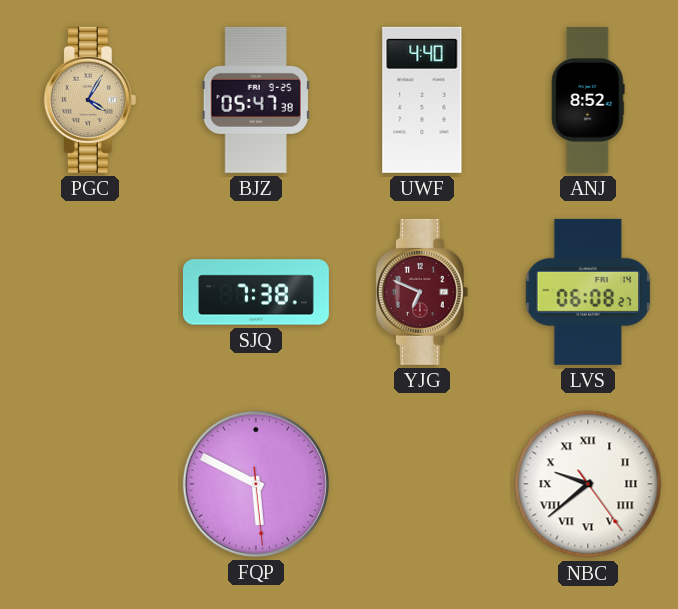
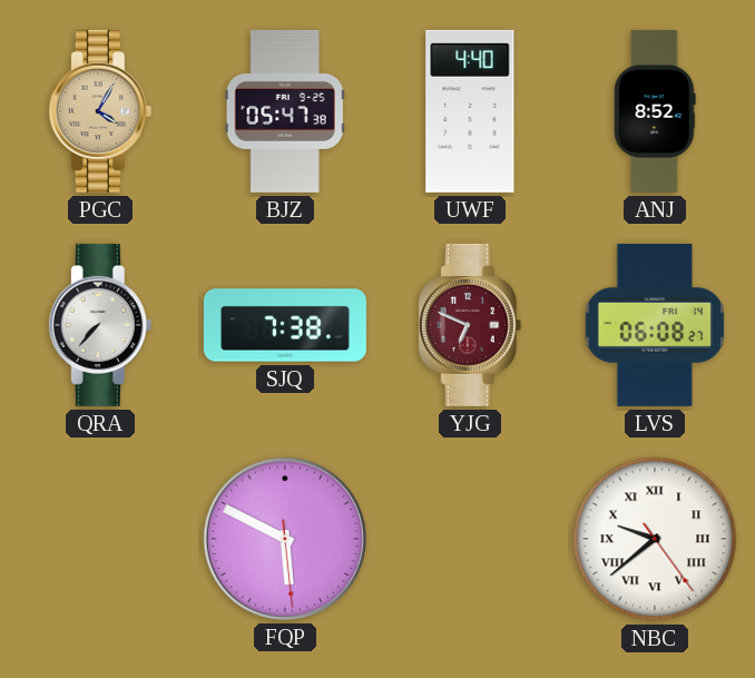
QRA: none -> 7:37
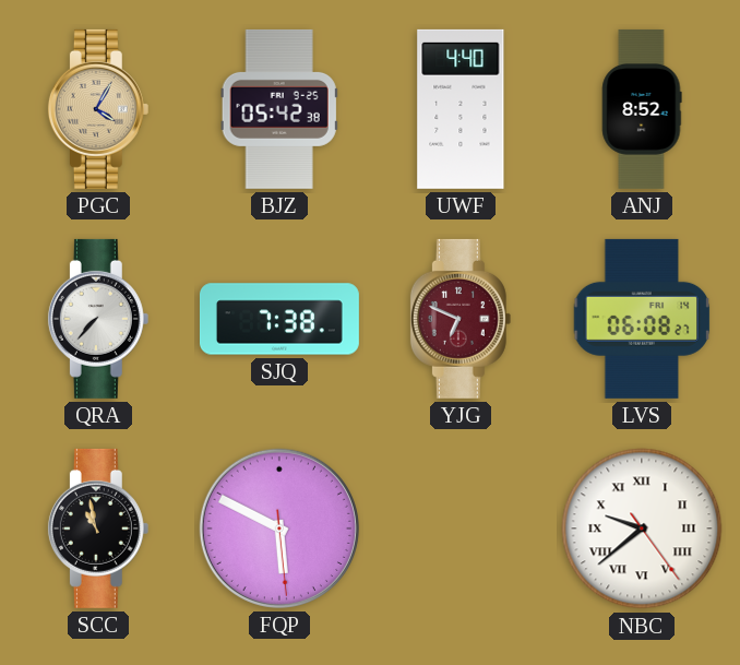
BJZ: 05:47 -> 05:42
SCC: none -> 10:58
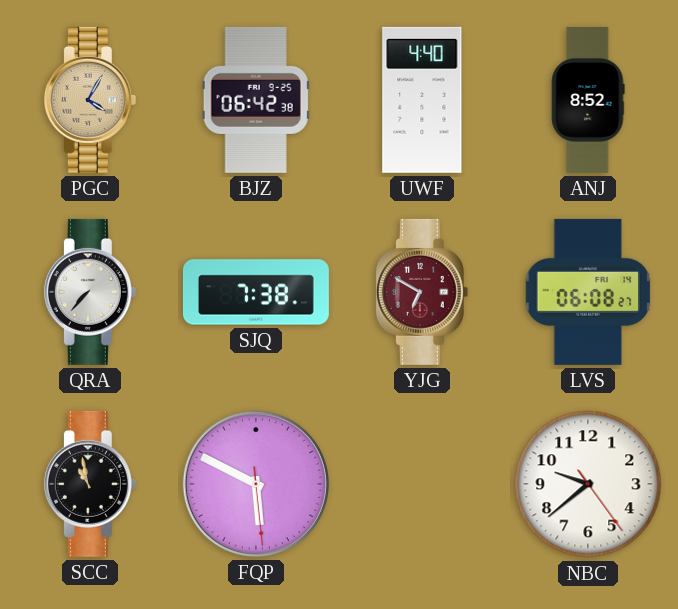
BJZ: 05:42 -> 06:42
YJG: 6:49 -> 6:50
NBC numerals: Roman -> Arabic
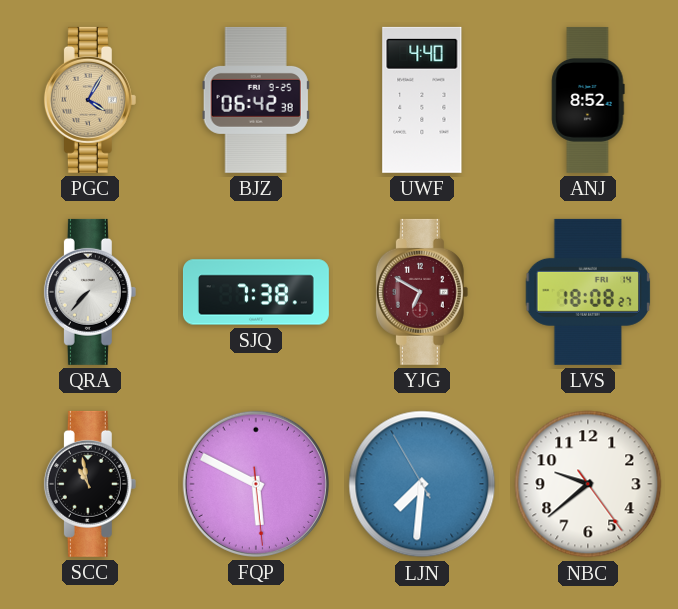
LVS: 06:08 -> 18:08
LJN: none -> 7:30
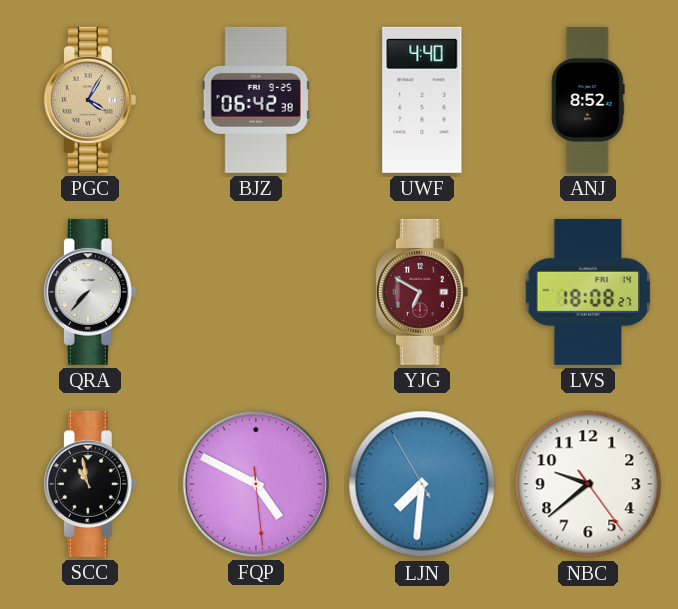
SJQ: 7:38 -> none
FQP: 5:49 -> 4:49
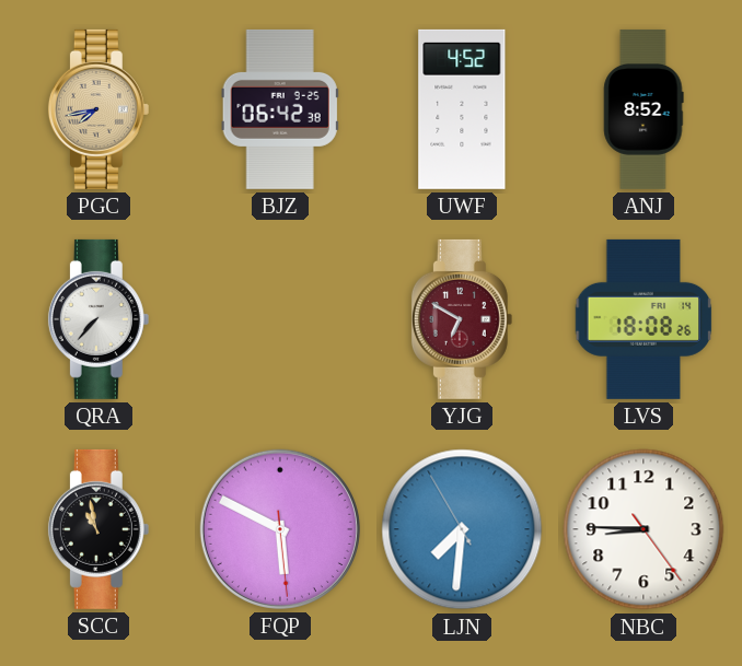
PGC: 4:05 -> 7:43
UWF: 4:40 -> 4:52
LVS: 18:08:27 -> 18:08:26
FQP: 4:49 -> 5:49
NBC: 9:38 -> 8:45
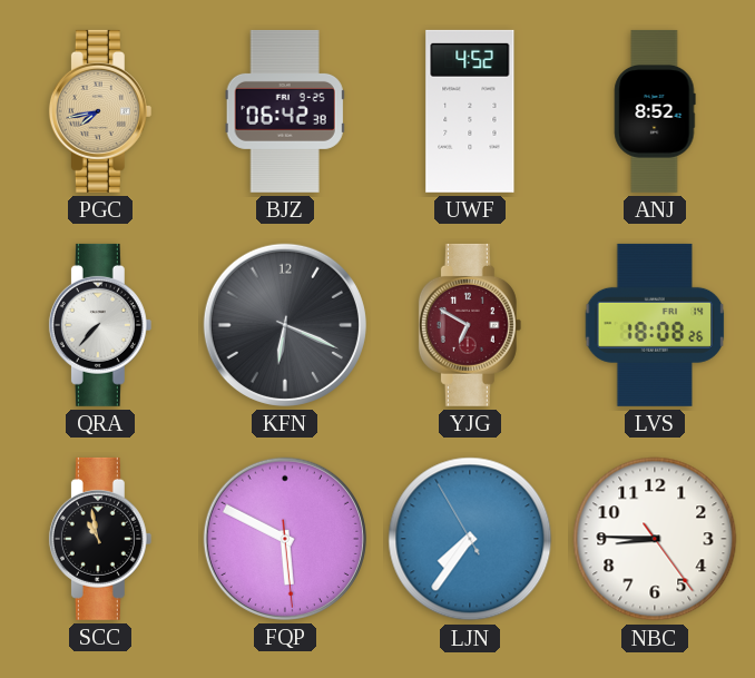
KFN: none -> 6:19
LJN: 7:30 -> 7:35
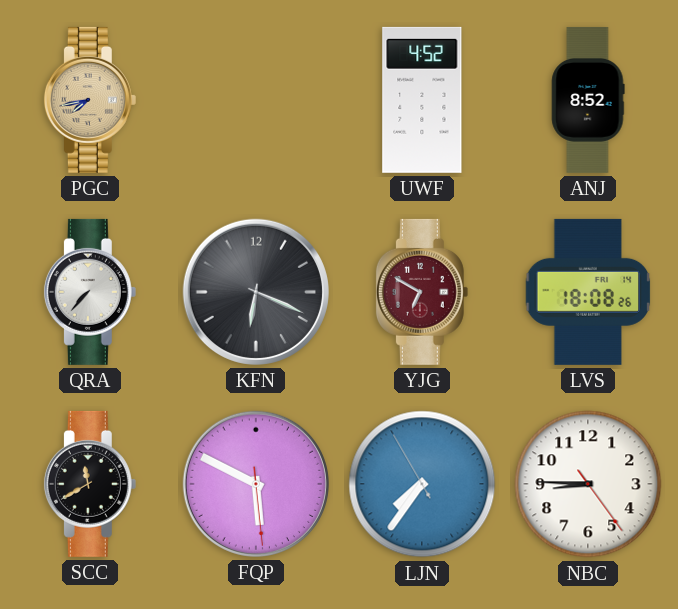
BJZ: 06:42 -> none
SCC: 10:58 -> 11:40
